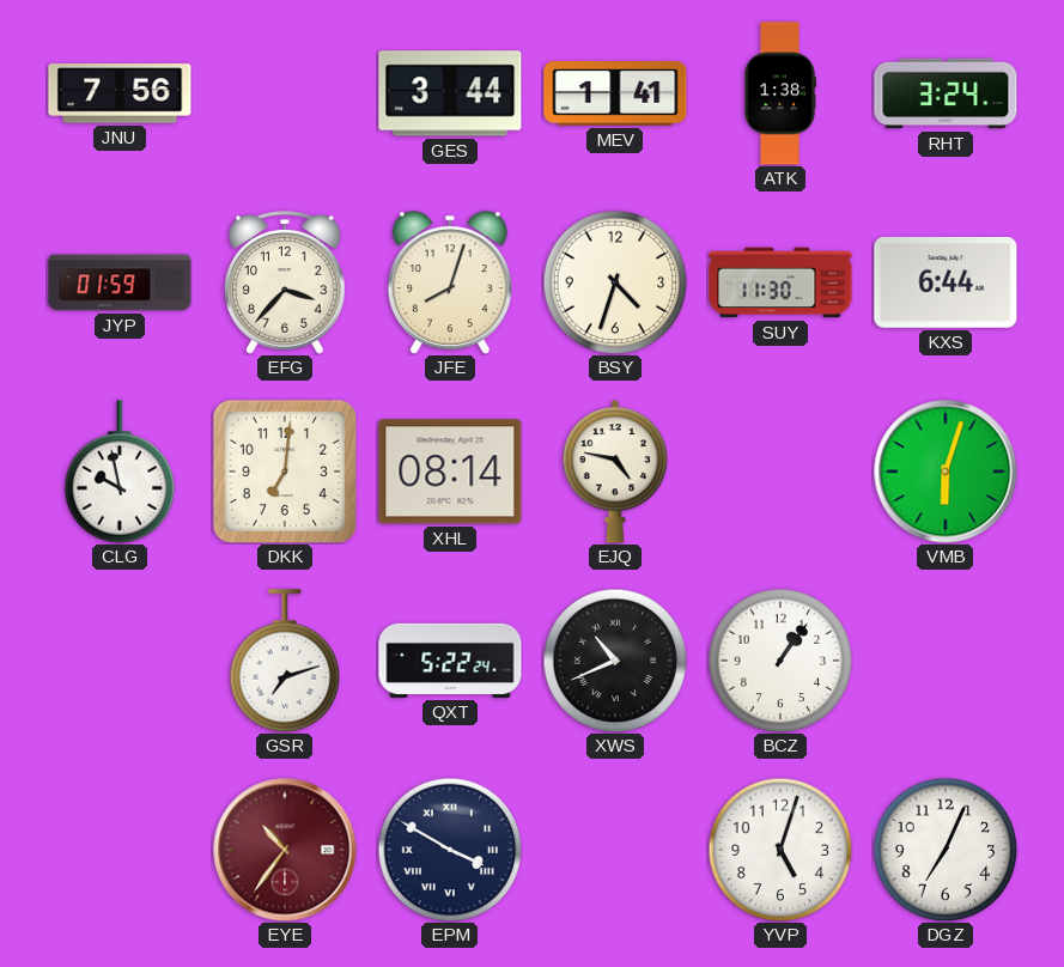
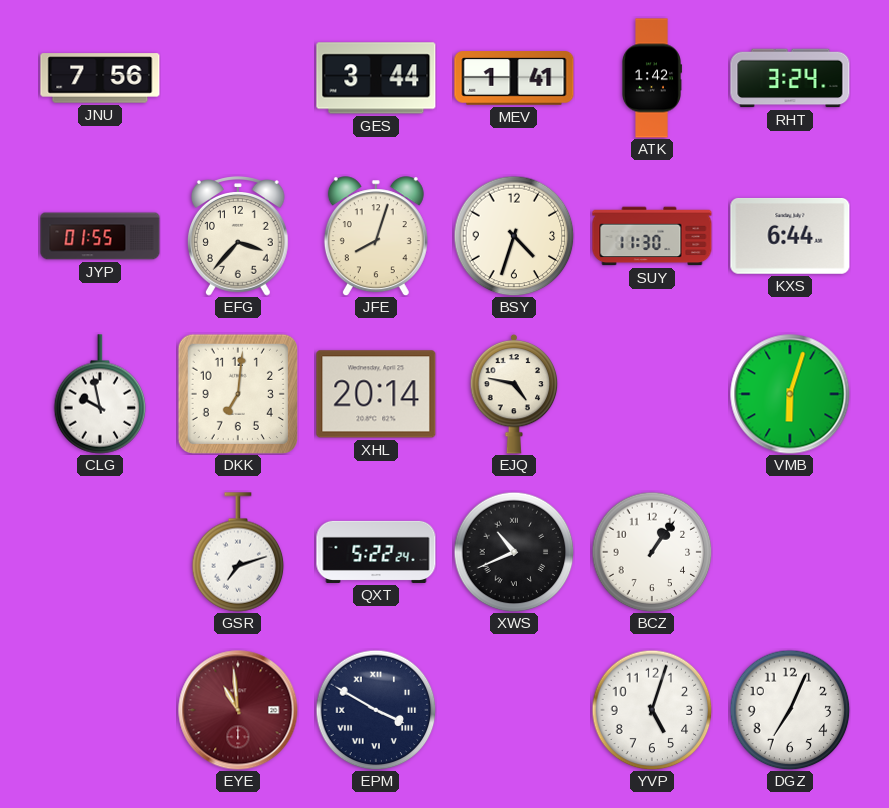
ATK: 1:38 -> 1:42
JYP: 01:59 -> 01:55
XHL: 08:14 -> 20:14
EYE: 10:36 -> 10:59
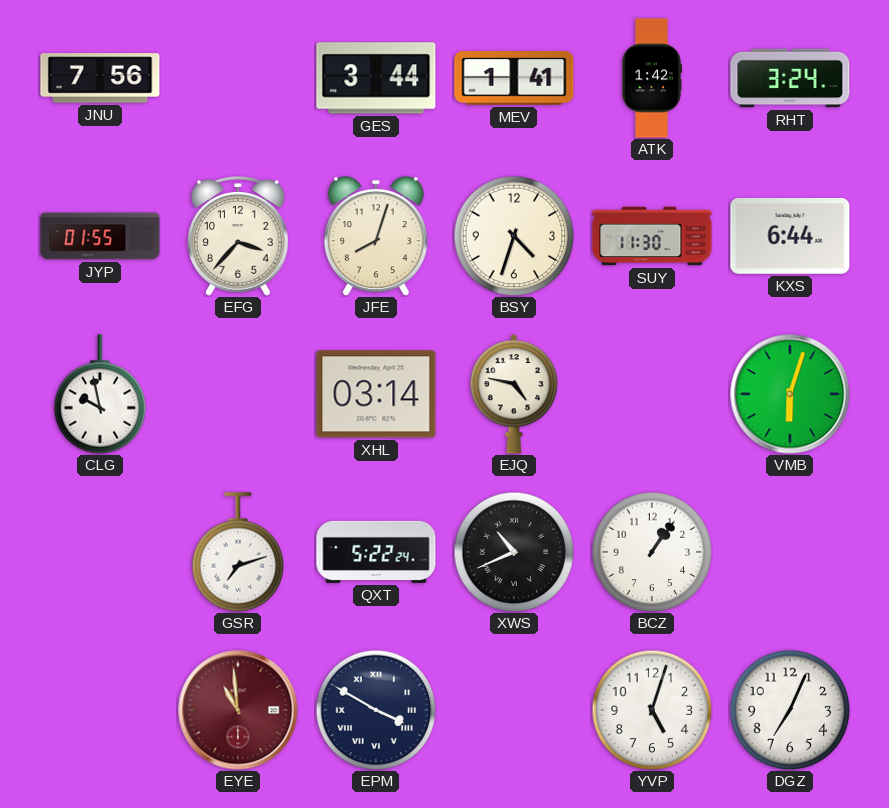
DKK: 7:01 -> none
XHL: 20:14 -> 03:14
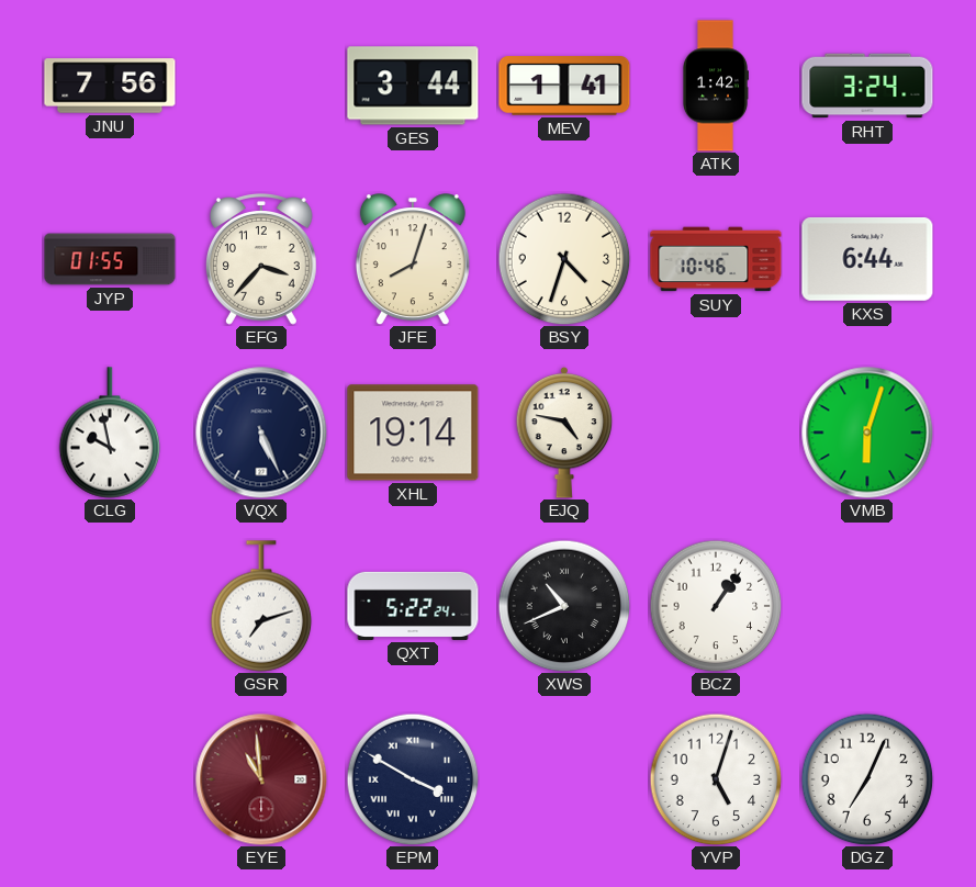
SUY: 11:30 -> 10:46
VQX: none -> 5:26
XHL: 03:14 -> 19:14
